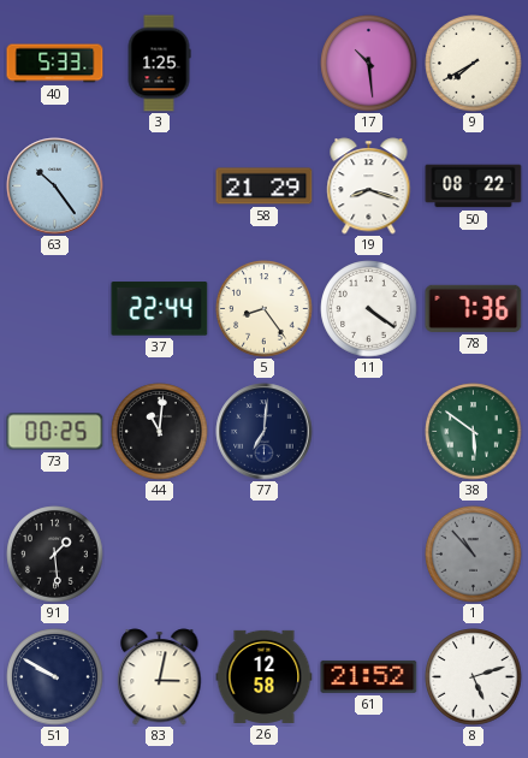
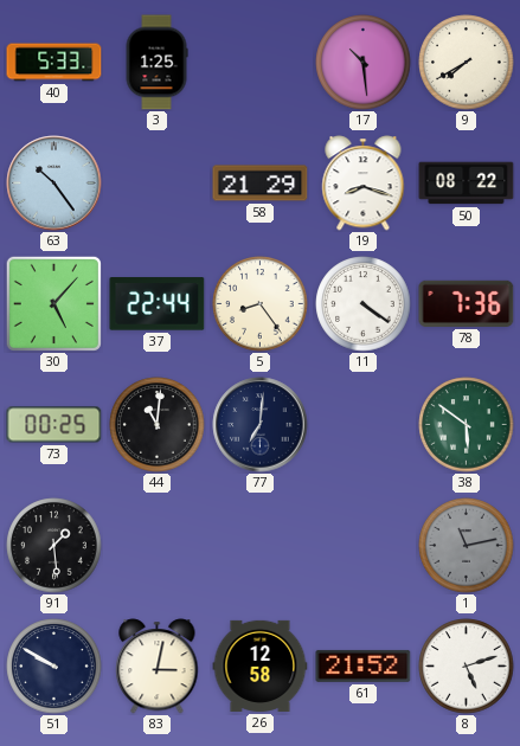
30: none -> 5:07
1: 10:53 -> 11:13
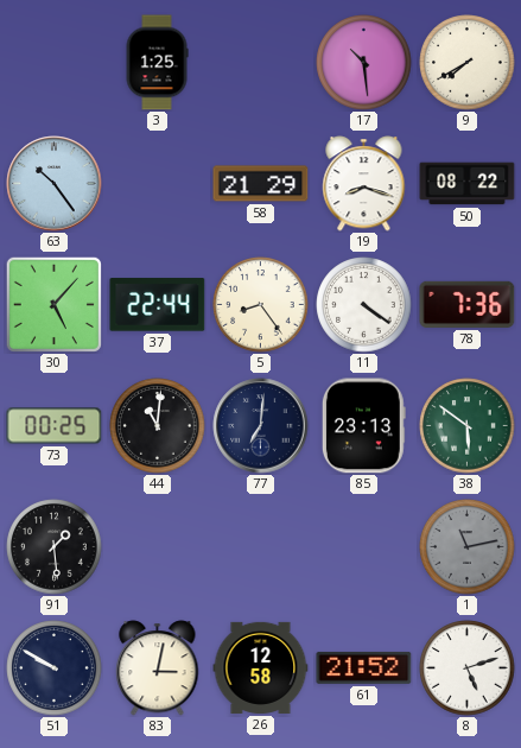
40: 5:33 -> none
85: none -> 23:13
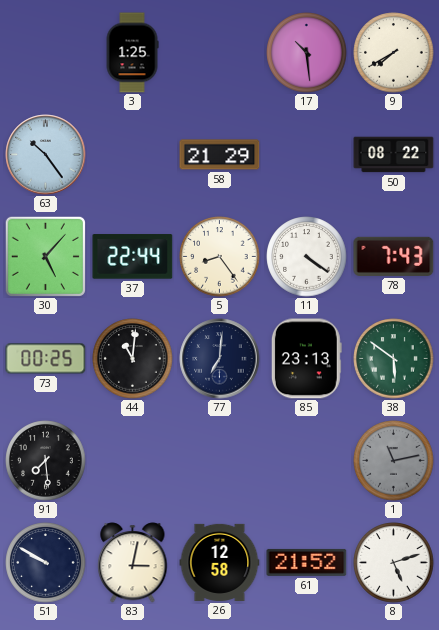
19: 8:18 -> none
78: 7:36 -> 7:43
91: 1:29 -> 7:29
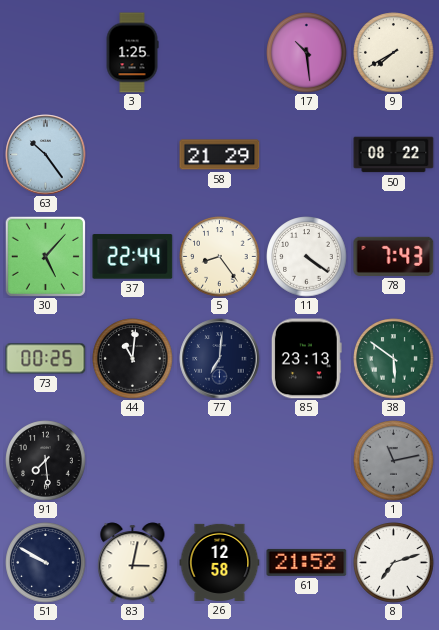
8: 5:12 -> 7:12
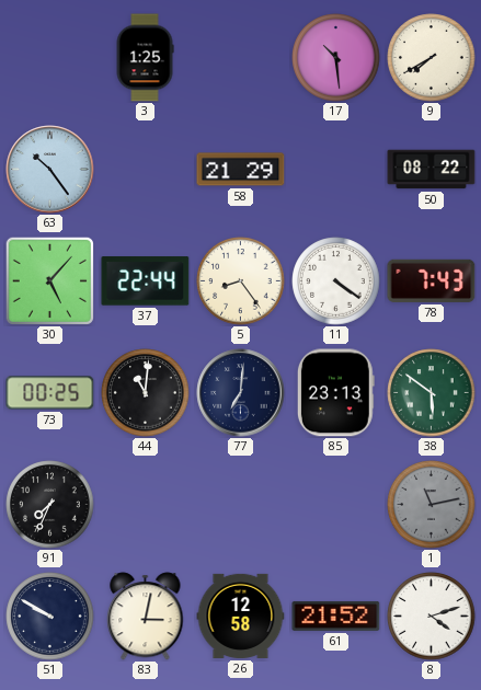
91: 7:29 -> 7:34
8: 7:12 -> 4:12
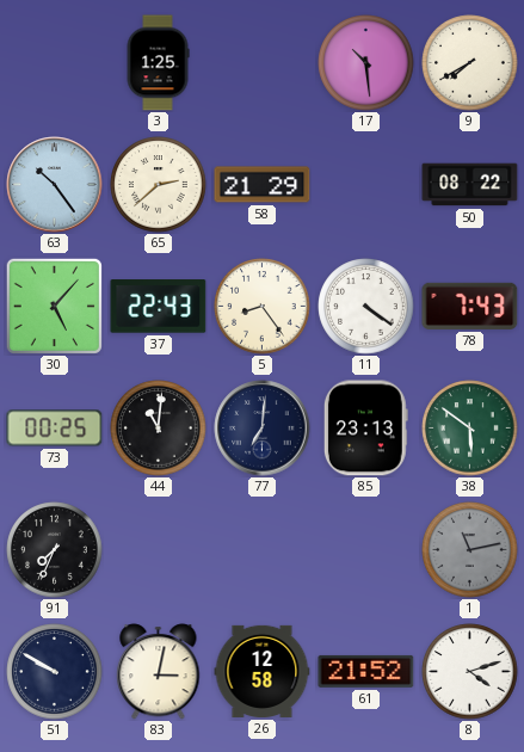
65: none -> 2:38
37: 22:44 -> 22:43
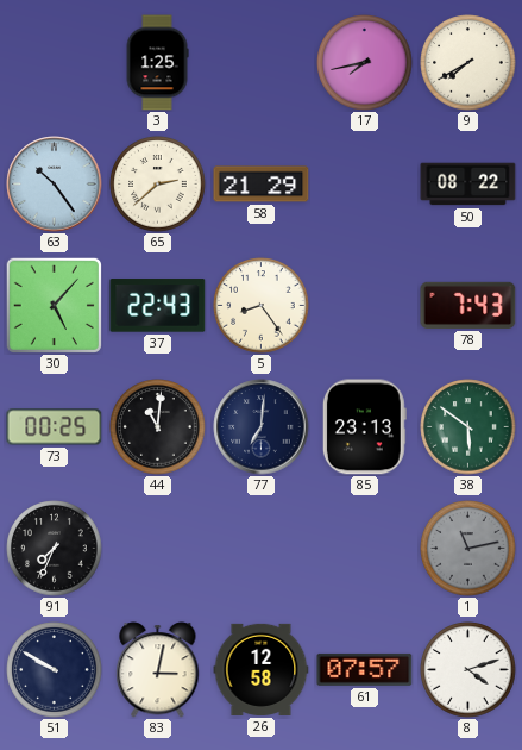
17: 10:29 -> 7:43
11: 4:21 -> none
61: 21:52 -> 07:57
